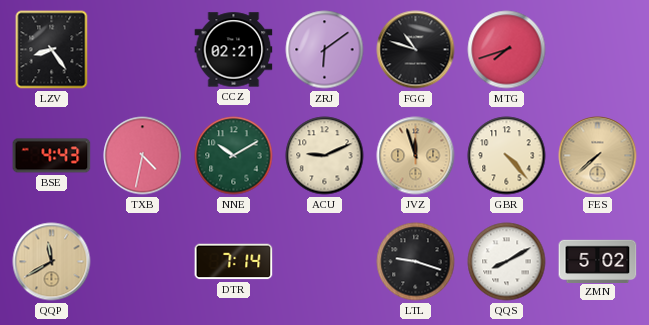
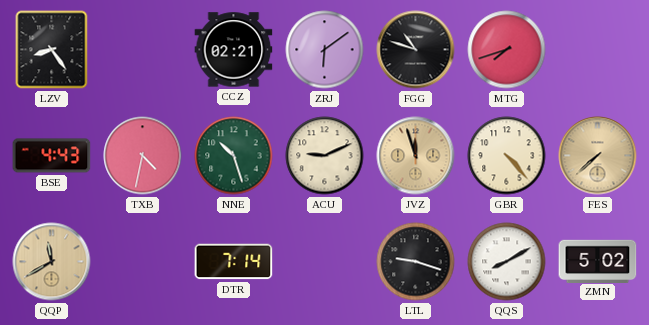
NNE: 10:10 -> 10:27
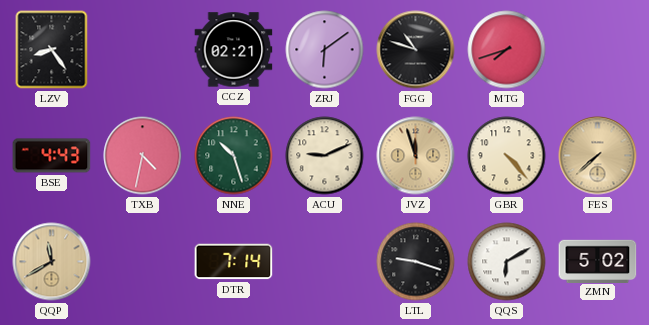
QQS: 8:10 -> 6:10
